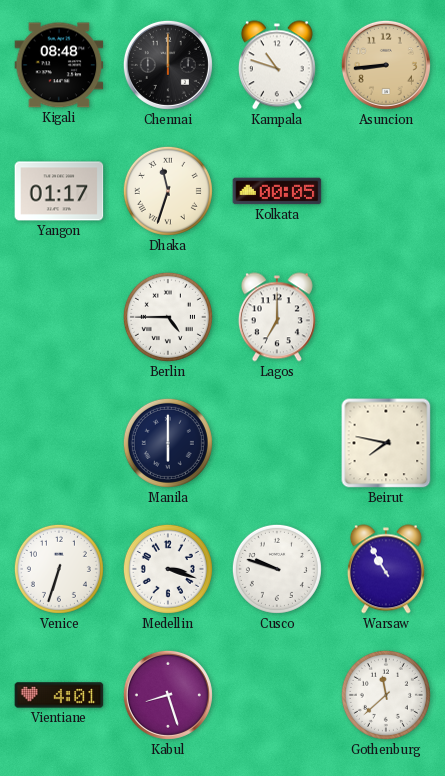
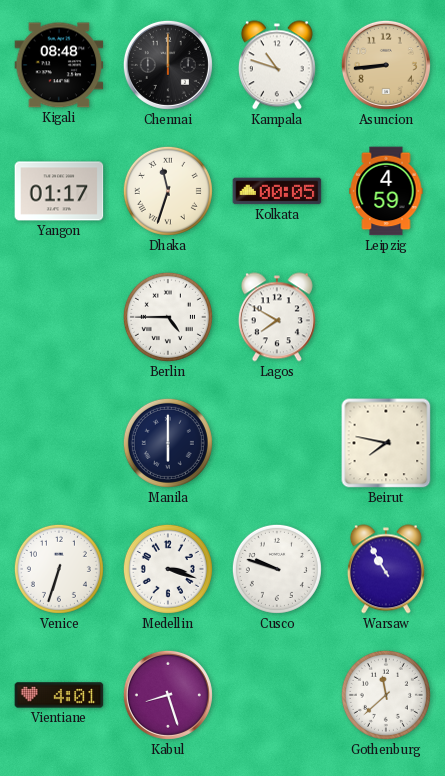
Leipzig: none -> 4:59
Lagos: 7:00 -> 7:50
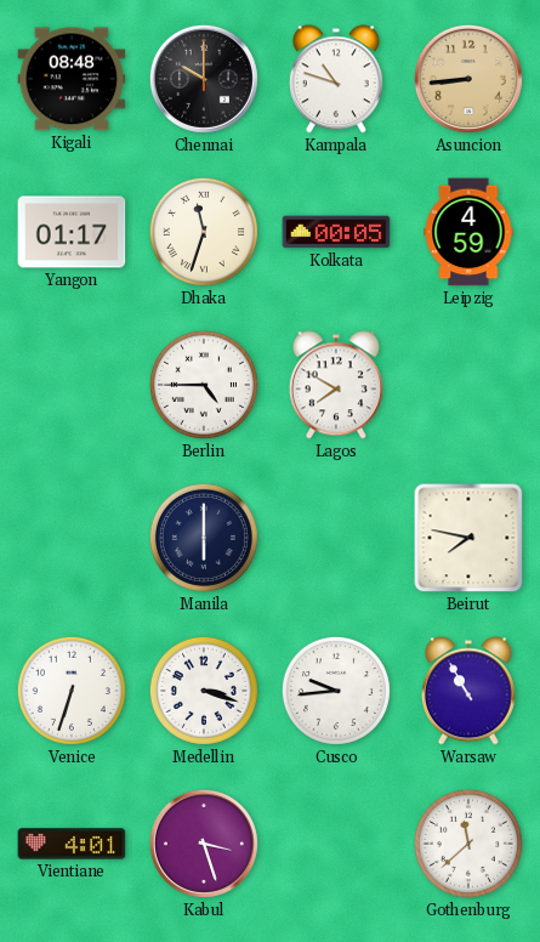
Chennai: 12:00 -> 10:00
Cusco: 9:48 -> 9:44
Kabul: 8:27 -> 3:27
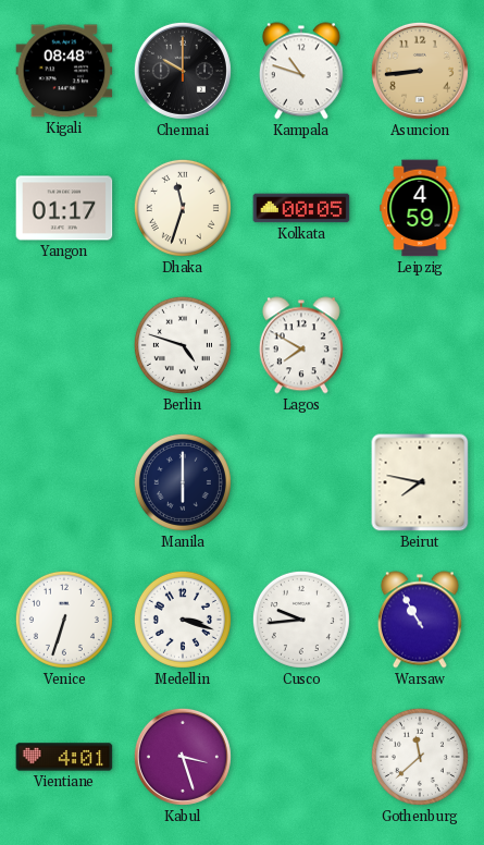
Berlin: 4:45 -> 4:48
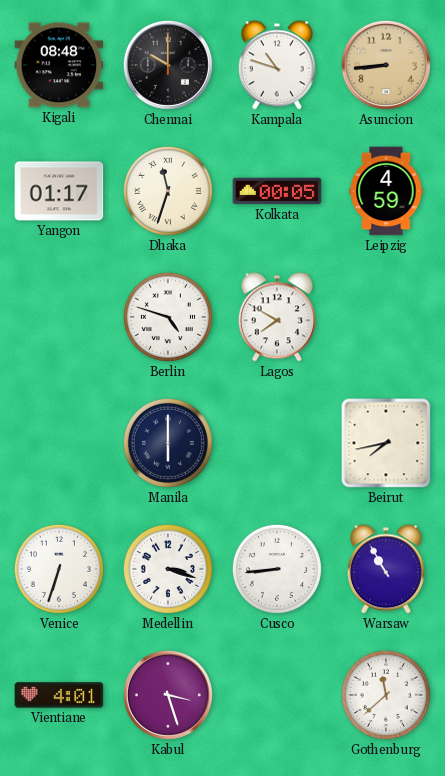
Beirut: 7:47 -> 7:43
Cusco: 9:44 -> 8:44
